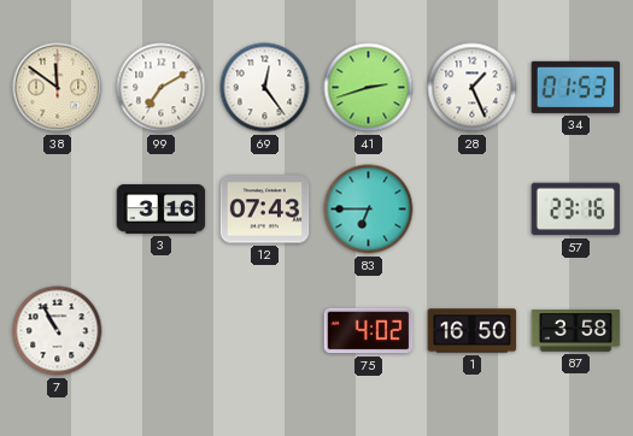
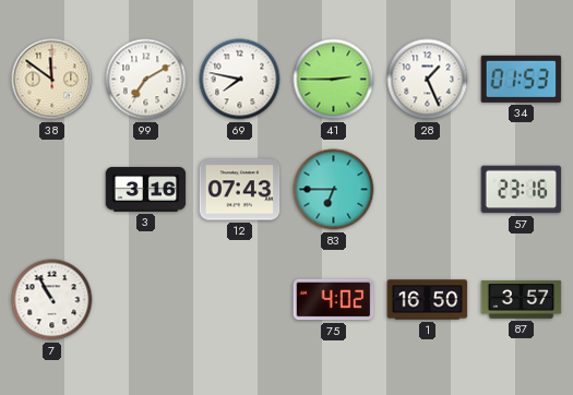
69: 12:24 -> 7:47
41: 2:42 -> 2:45
87: 3:58 -> 3:57
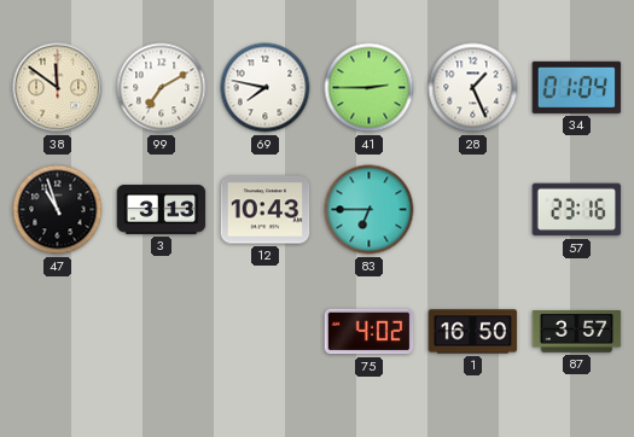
34: 01:53 -> 01:04
47: none -> 10:57
3: 3:16 -> 3:13
12: 07:43 -> 10:43
7: 10:55 -> none
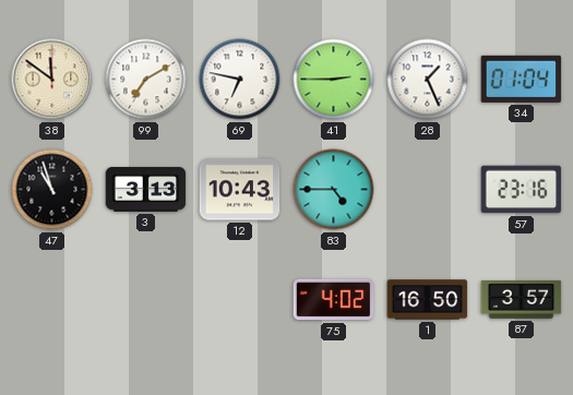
69: 7:47 -> 6:47
83: 6:45 -> 4:45
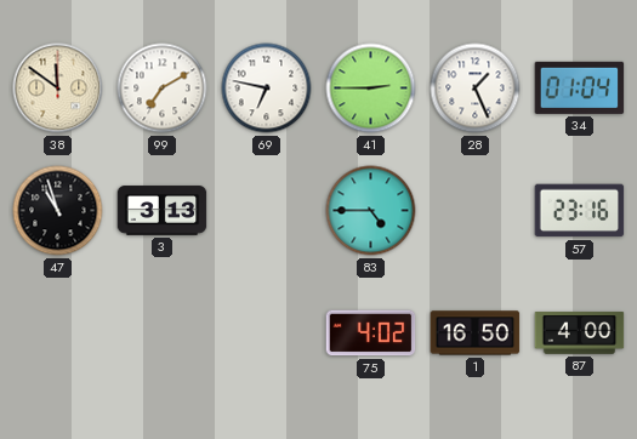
12: 10:43 -> none
87: 3:57 -> 4:00
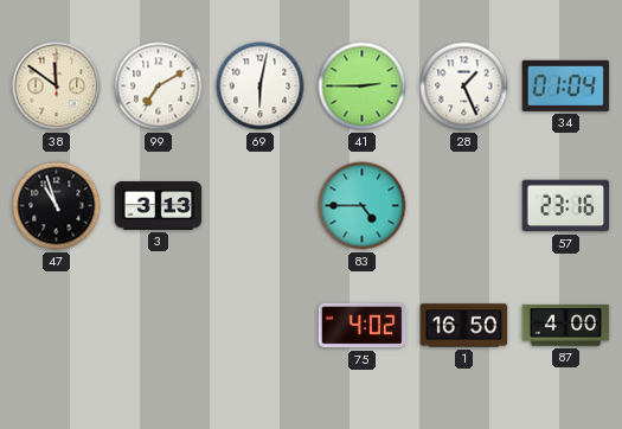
69: 6:47 -> 6:02
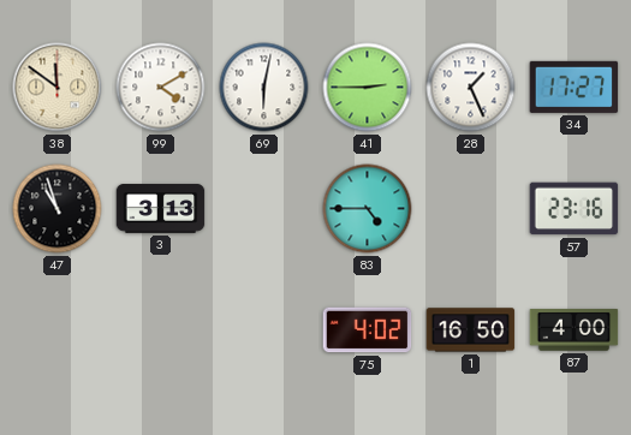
99: 7:10 -> 4:10
34: 01:04 -> 17:27
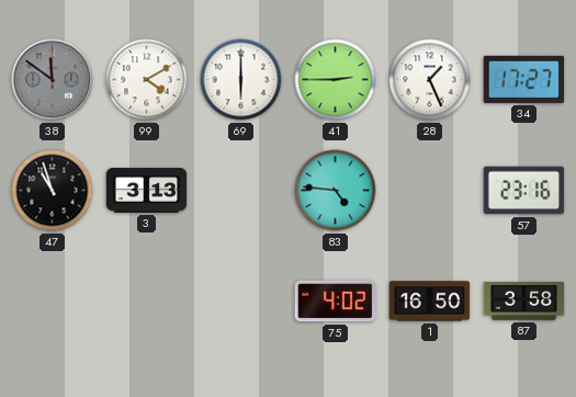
38 dial: cream -> grey
69: 6:02 -> 6:00
83: 4:45 -> 4:46
87: 4:00 -> 3:58
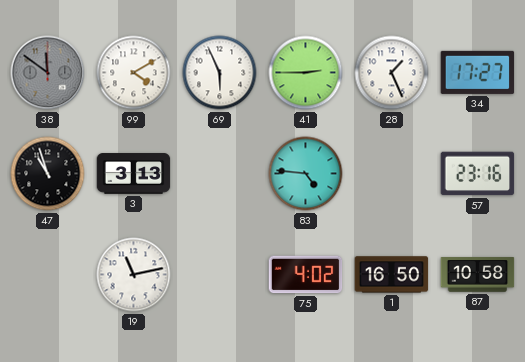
69: 6:00 -> 5:56
19: none -> 11:13
87: 3:58 -> 10:58
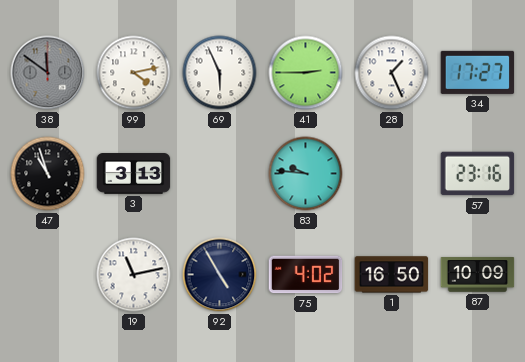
99: 4:10 -> 4:13
83: 4:46 -> 9:46
92: none -> 4:55
87: 10:58 -> 10:09
